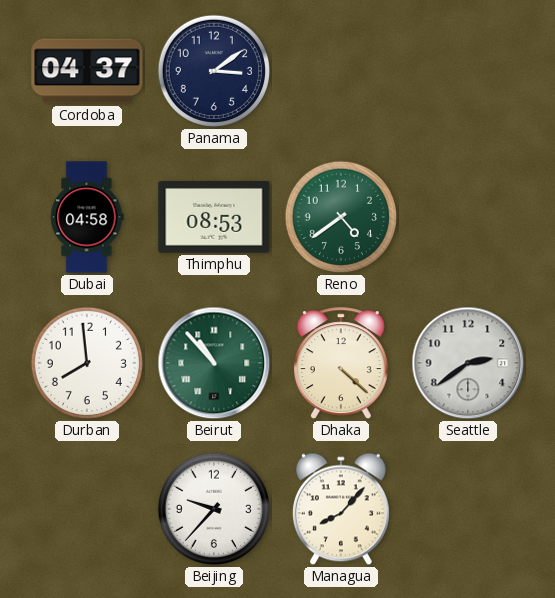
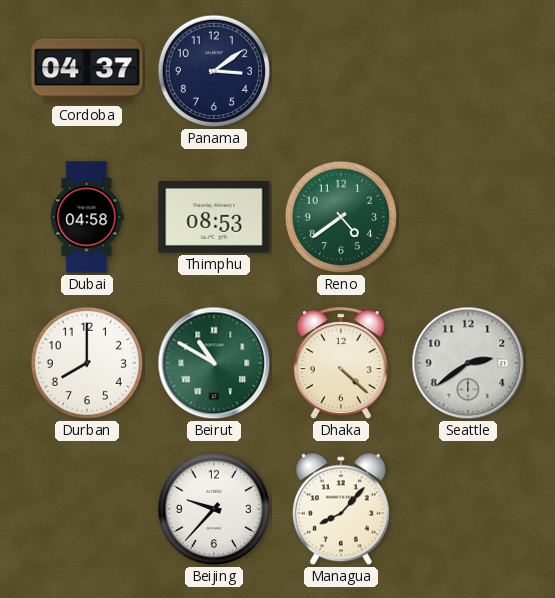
Durban: 7:59 -> 8:00
Beirut: 10:53 -> 10:50
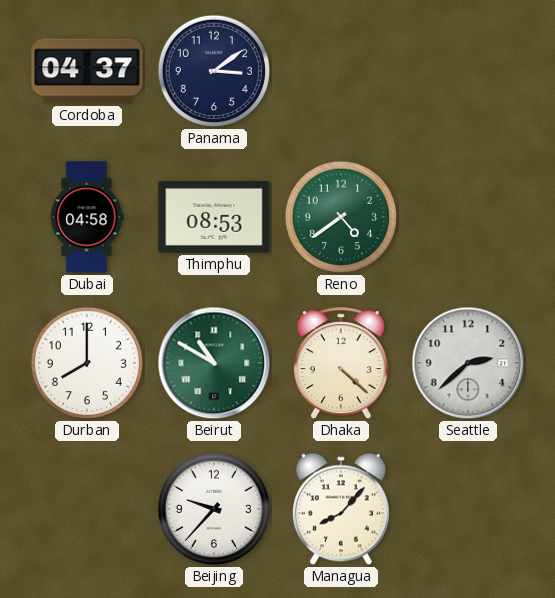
Seattle: 2:39 -> 2:38
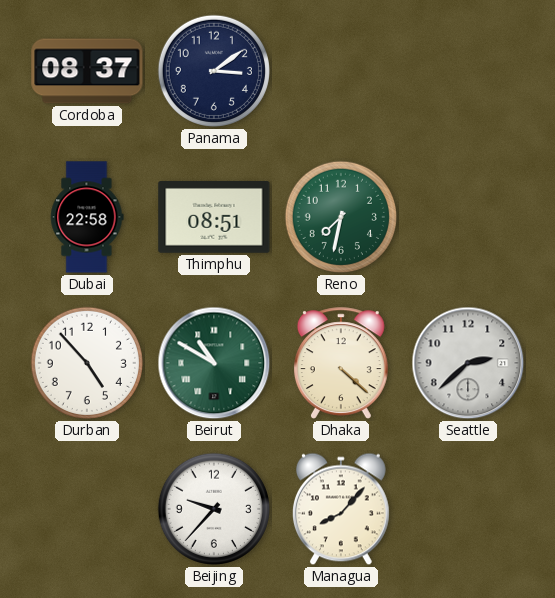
Cordoba: 04:37 -> 08:37
Dubai: 04:58 -> 22:58
Thimphu: 08:53 -> 08:51
Reno: 4:39 -> 7:32
Durban: 8:00 -> 4:53
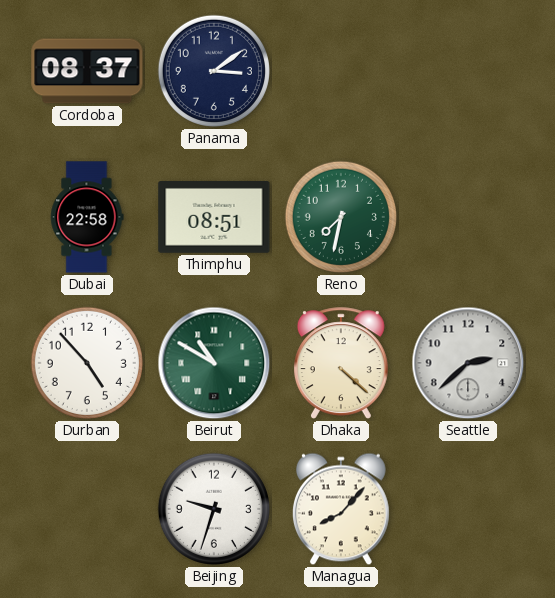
Beijing: 9:37 -> 9:33
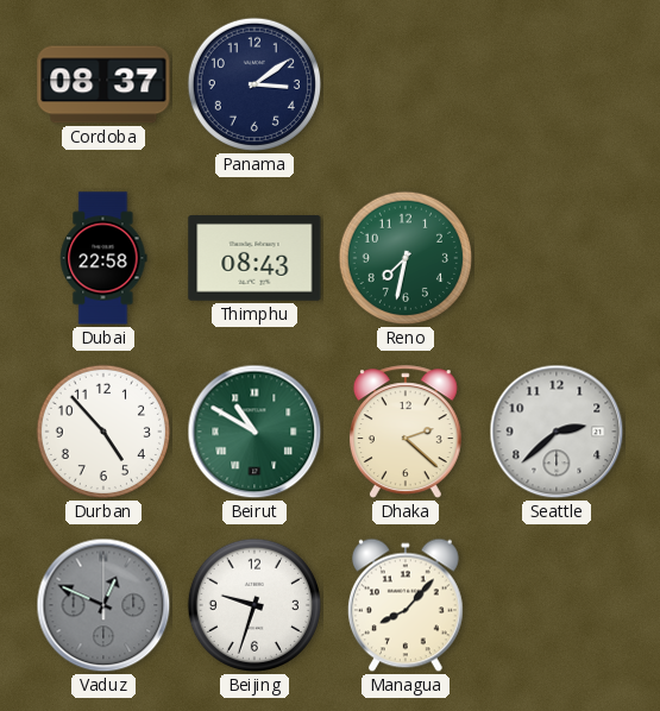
Thimphu: 08:51 -> 08:43
Dhaka: 4:22 -> 2:22
Vaduz: none -> 12:49
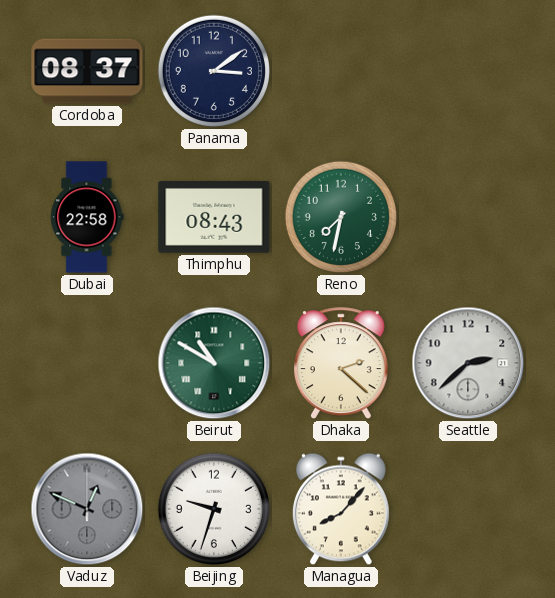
Durban: 4:53 -> none
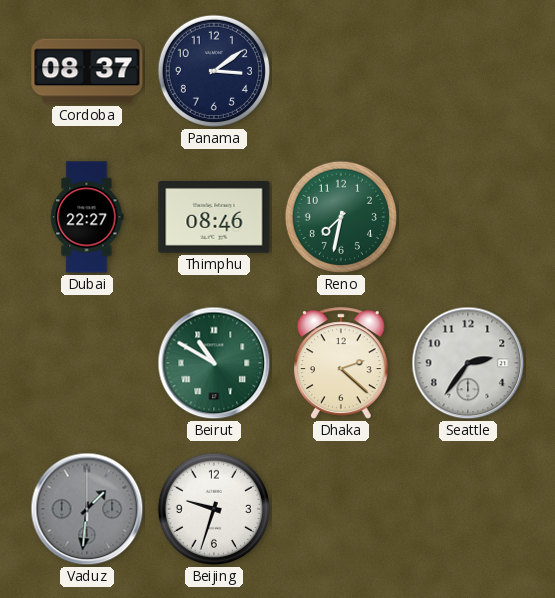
Dubai: 22:58 -> 22:27
Thimphu: 08:43 -> 08:46
Seattle: 2:38 -> 2:36
Vaduz: 12:49 -> 1:31
Managua: 8:07 -> none
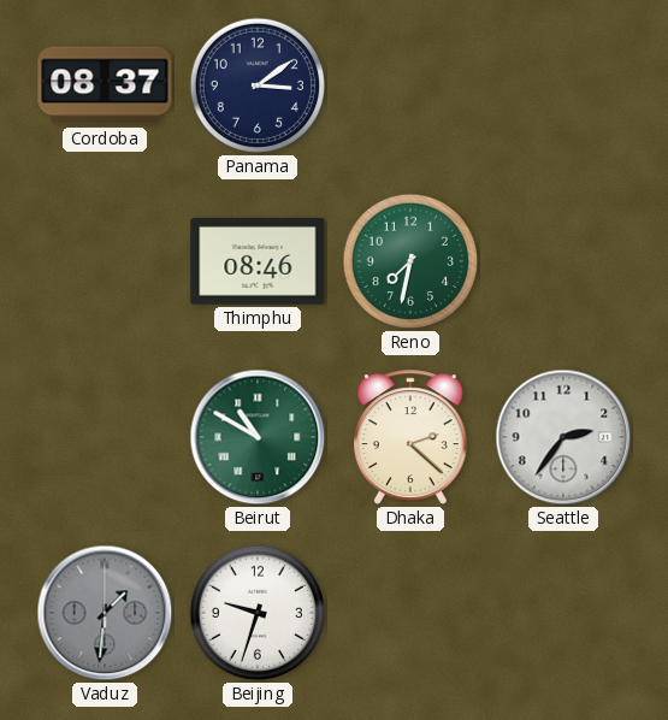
Dubai: 22:27 -> none
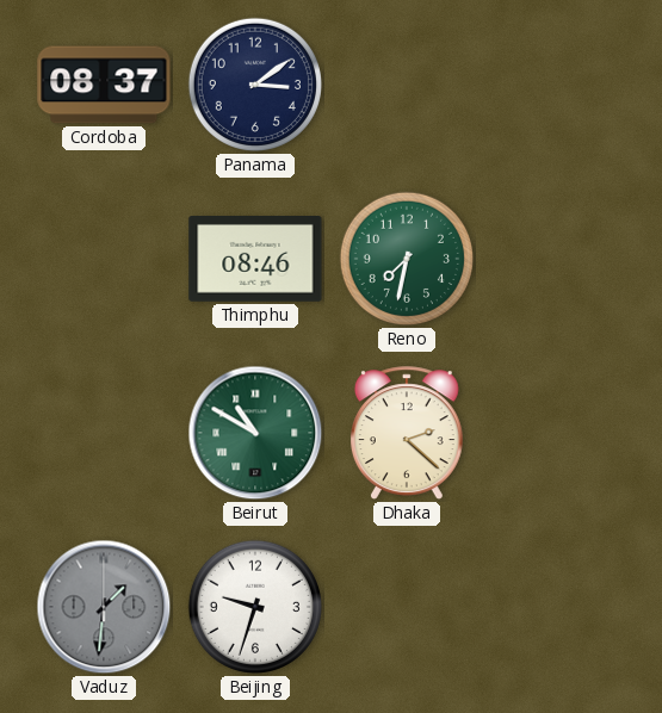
Seattle: 2:36 -> none
